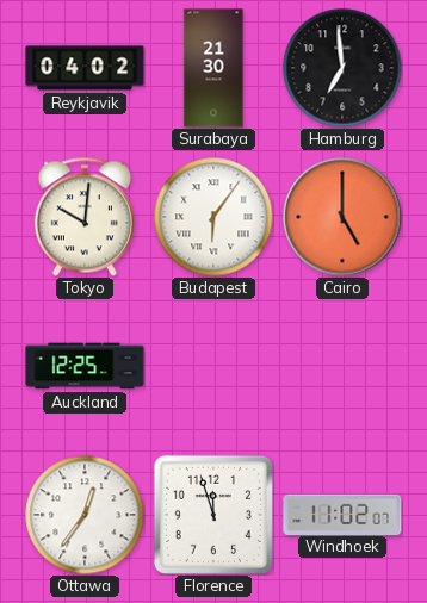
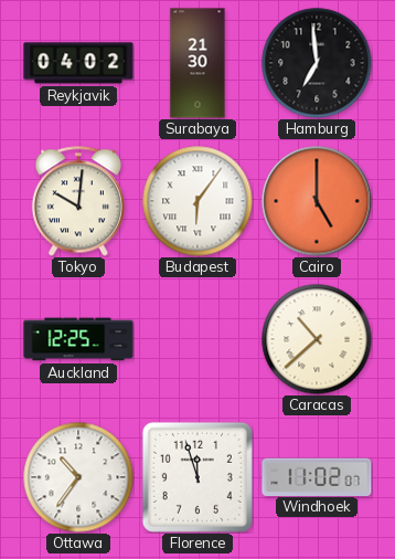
Caracas: none -> 10:38
Ottawa: 12:36 -> 10:36
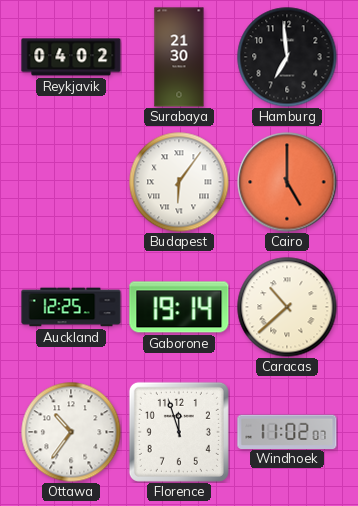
Tokyo: 10:01 -> none
Gaborone: none -> 19:14
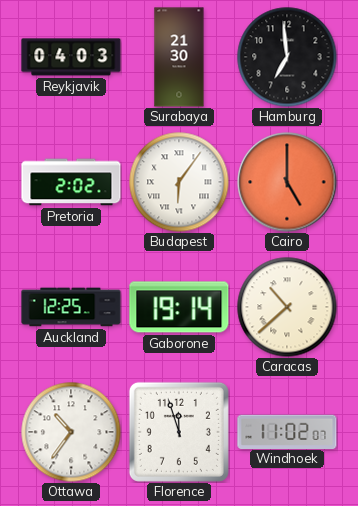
Reykjavik: 04:02 -> 04:03
Pretoria: none -> 2:02
